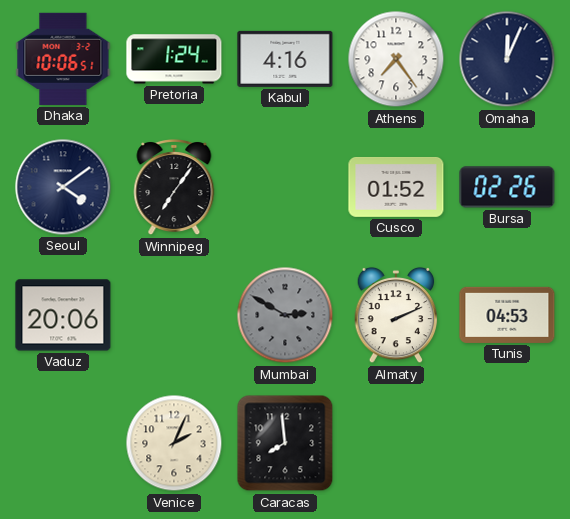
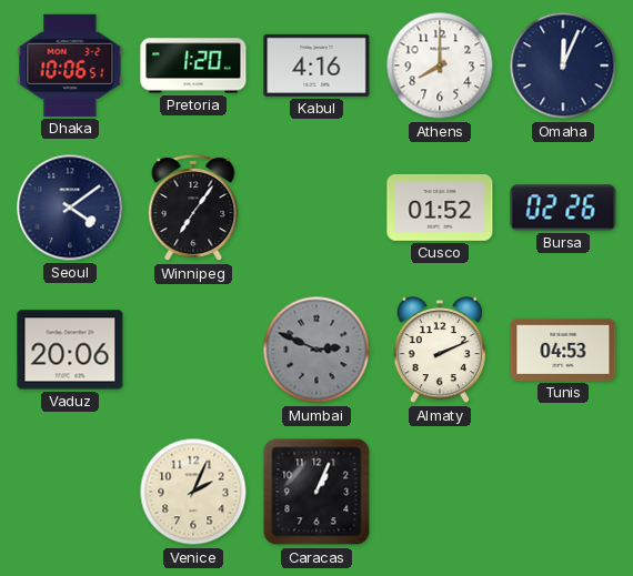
Pretoria: 1:24 -> 1:20
Athens: 7:24 -> 8:00
Mumbai: 2:50 -> 2:49
Caracas: 7:59 -> 1:04
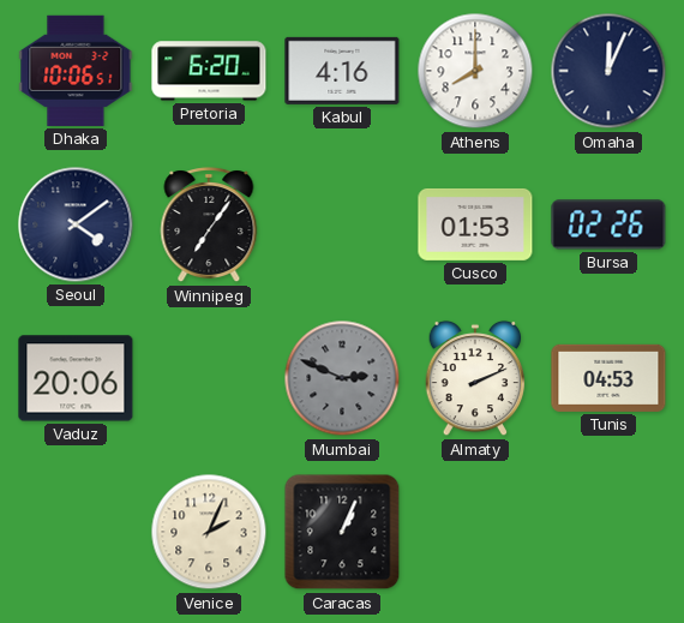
Pretoria: 1:20 -> 6:20
Cusco: 01:52 -> 01:53
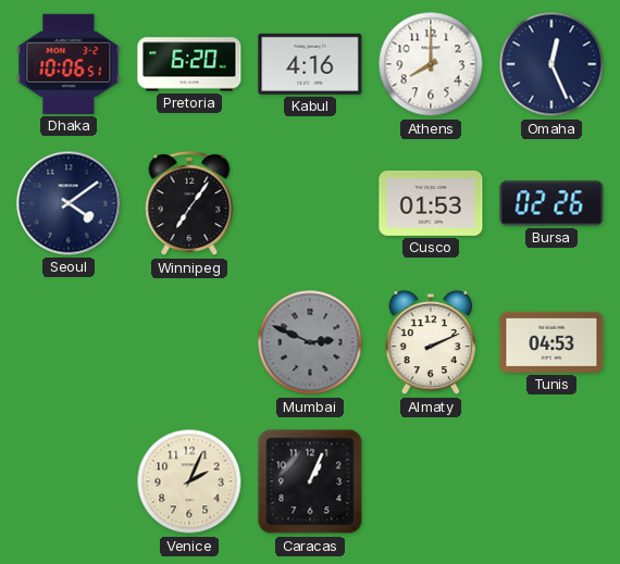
Omaha: 12:04 -> 12:26
Vaduz: 20:06 -> none
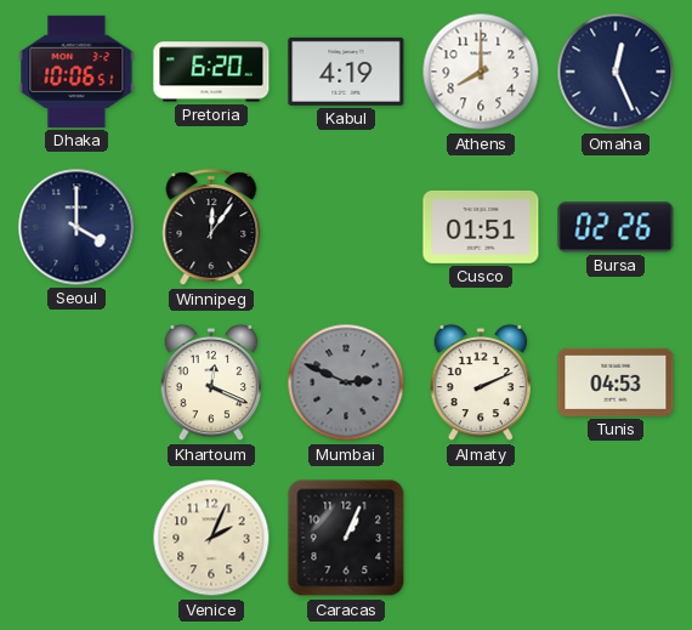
Kabul: 4:16 -> 4:19
Seoul: 4:09 -> 4:00
Winnipeg: 7:06 -> 12:06
Cusco: 01:53 -> 01:51
Khartoum: none -> 12:19
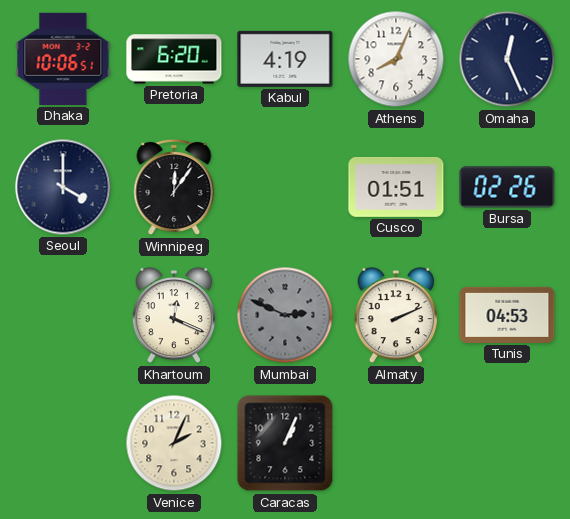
Athens: 8:00 -> 8:04
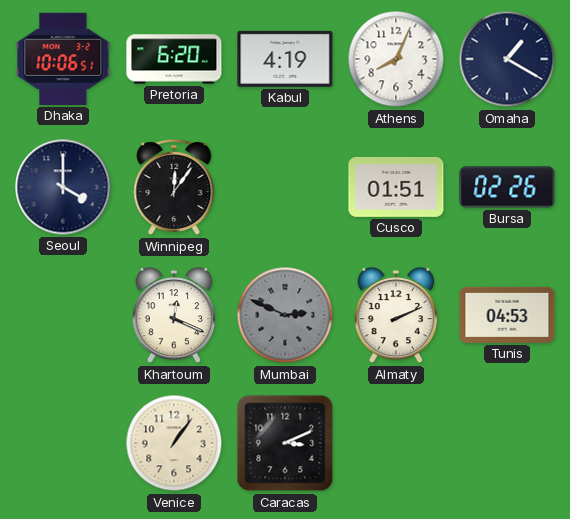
Omaha: 12:26 -> 1:20
Venice: 2:04 -> 1:06
Caracas: 1:04 -> 3:11
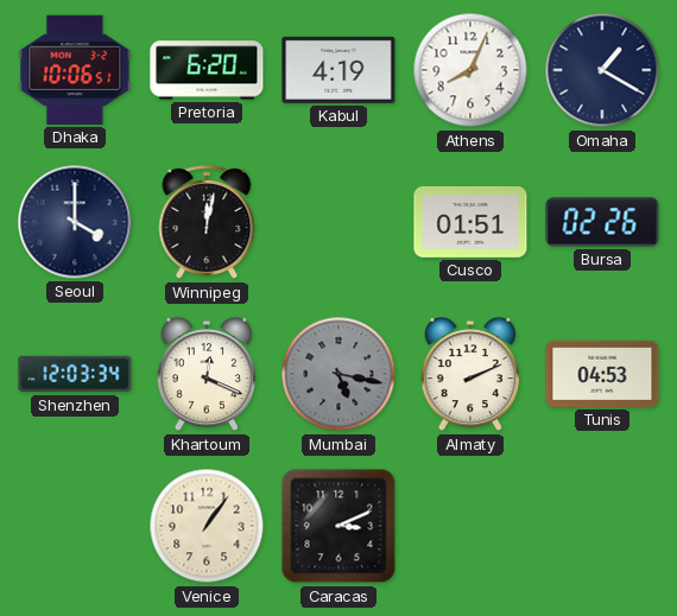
Winnipeg: 12:06 -> 12:02
Shenzhen: none -> 12:03
Mumbai: 2:49 -> 5:17
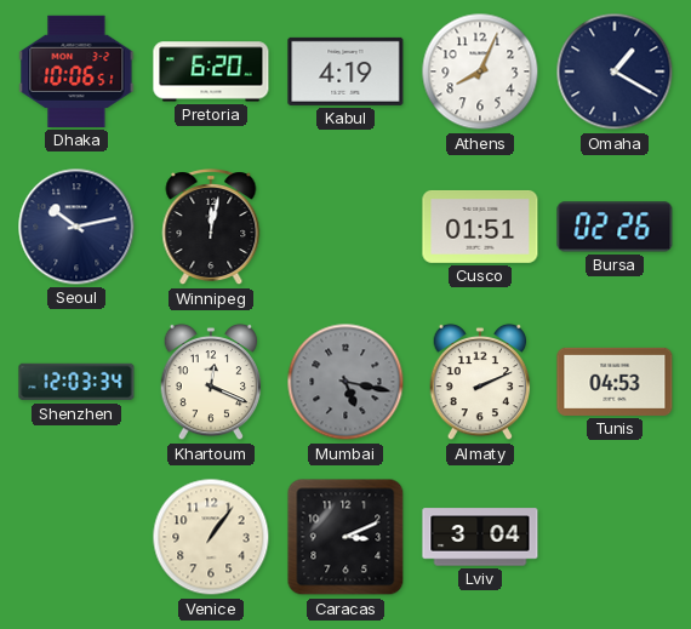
Seoul: 4:00 -> 10:13
Lviv: none -> 3:04
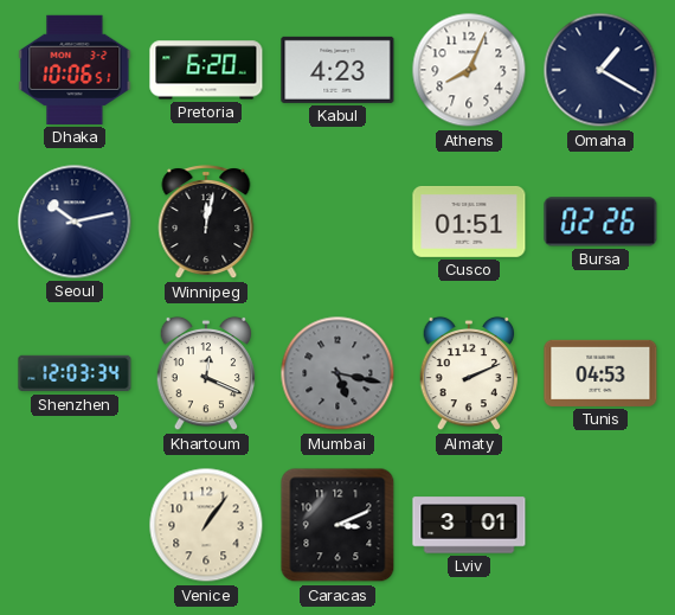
Kabul: 4:19 -> 4:23
Lviv: 3:04 -> 3:01
